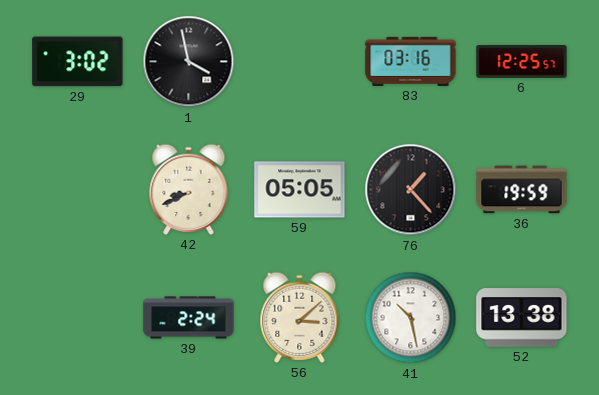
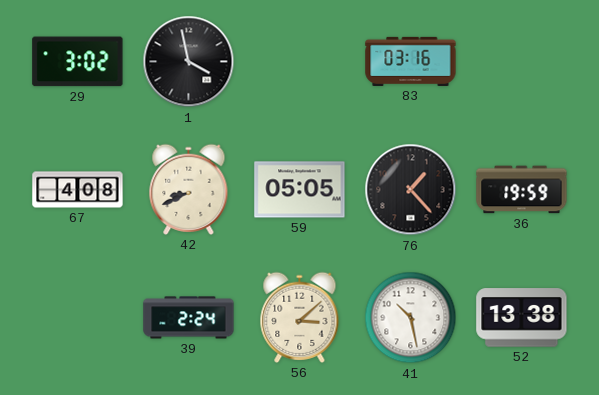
6: 12:25 -> none
67: none -> 4:08
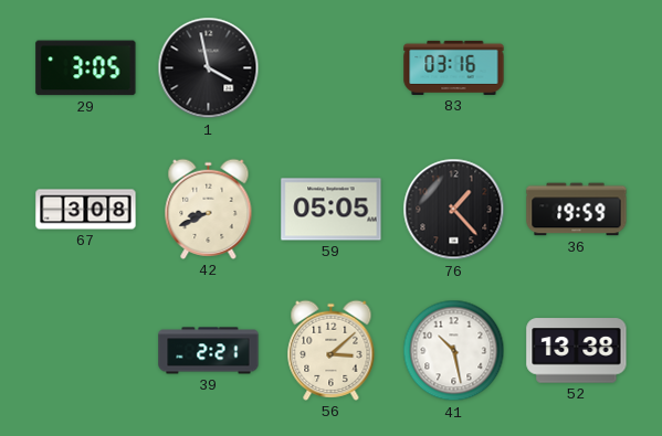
29: 3:02 -> 3:05
67: 4:08 -> 3:08
39: 2:24 -> 2:21
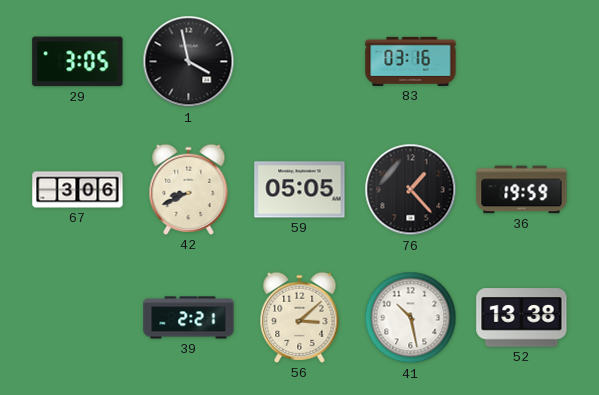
67: 3:08 -> 3:06
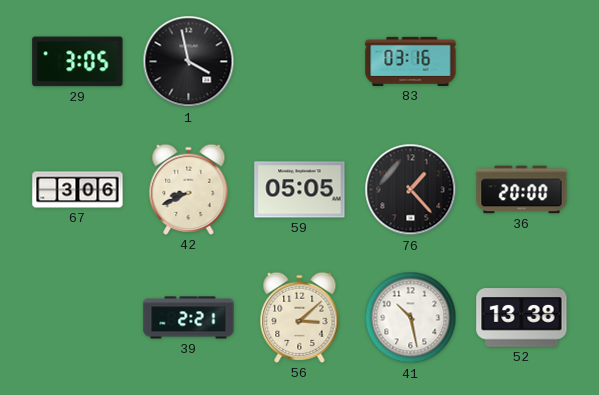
36: 19:59 -> 20:00
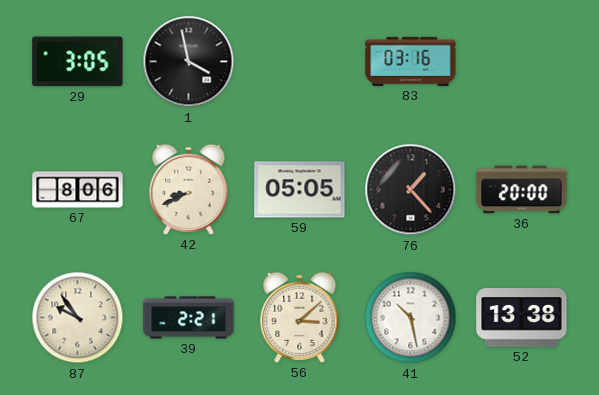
67: 3:06 -> 8:06
87: none -> 9:54
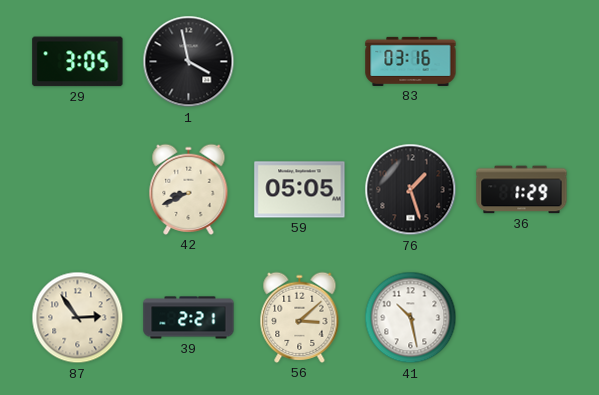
67: 8:06 -> none
76: 1:23 -> 1:27
36: 20:00 -> 1:29
87: 9:54 -> 2:54
52: 13:38 -> none
